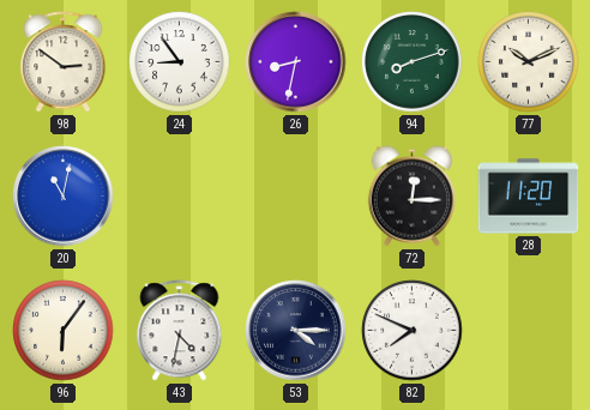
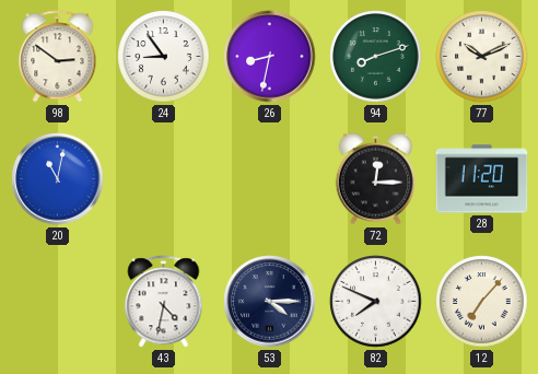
96: 6:06 -> none
12: none -> 7:07
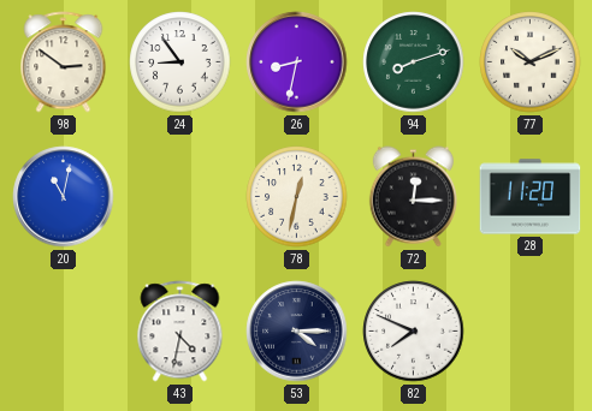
78: none -> 12:32
12: 7:07 -> none
